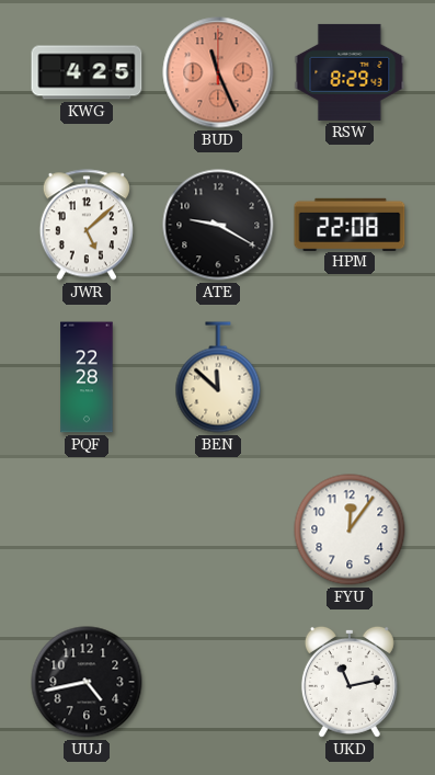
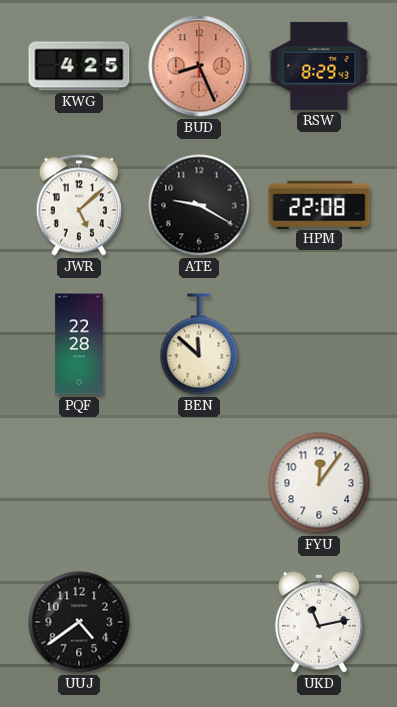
BUD: 11:26 -> 8:26
UUJ: 4:43 -> 4:39
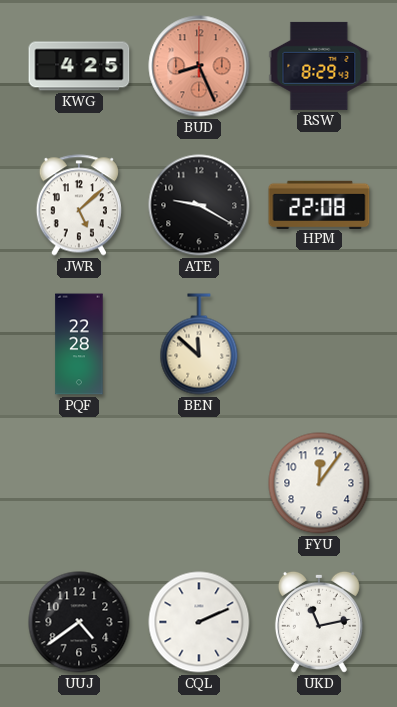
CQL: none -> 2:11
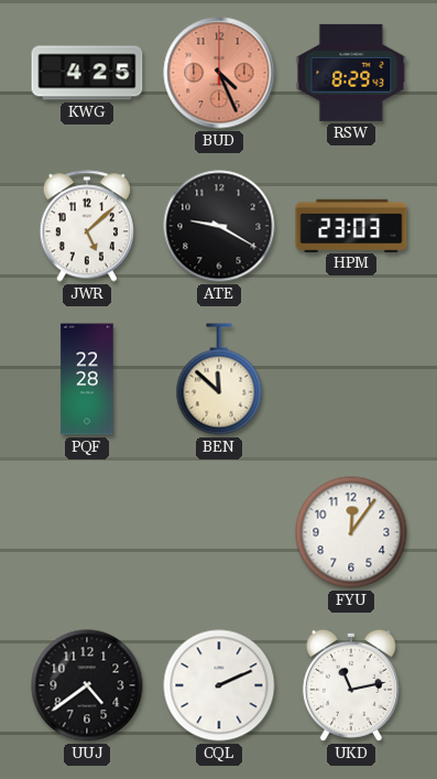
BUD: 8:26 -> 4:26
HPM: 22:08 -> 23:03
